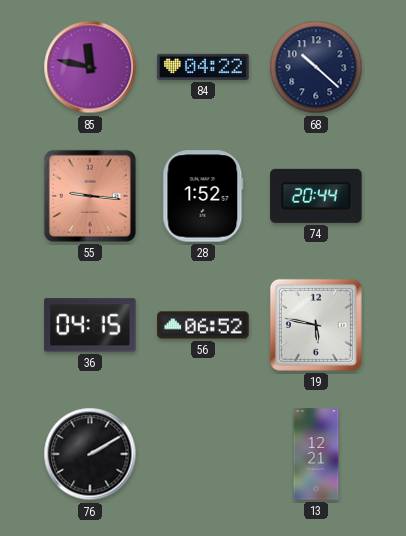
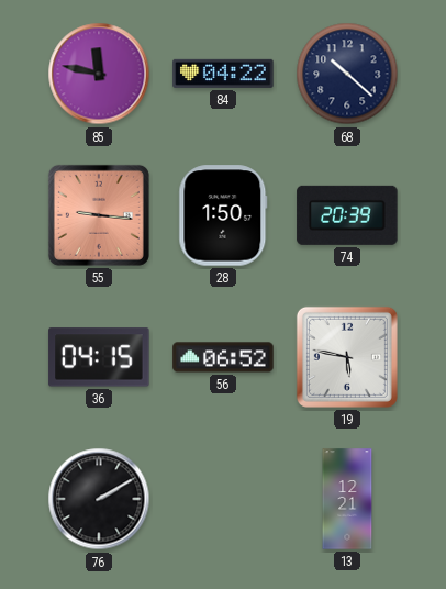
28: 1:52 -> 1:50
74: 20:44 -> 20:39
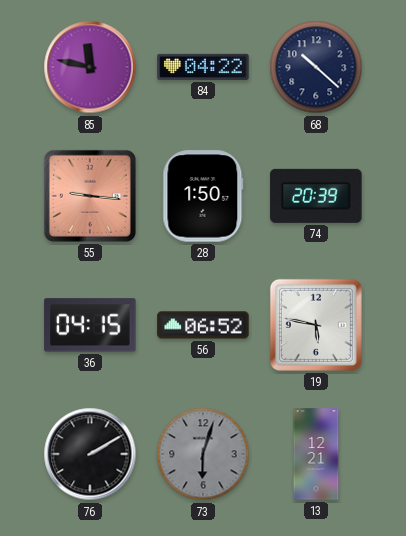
73: none -> 6:03
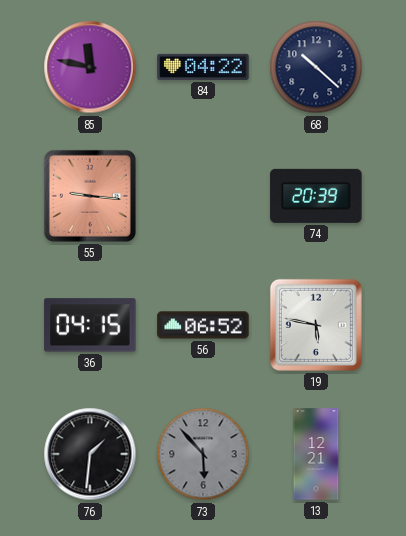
28: 1:50 -> none
76: 2:10 -> 1:31
73: 6:03 -> 5:53
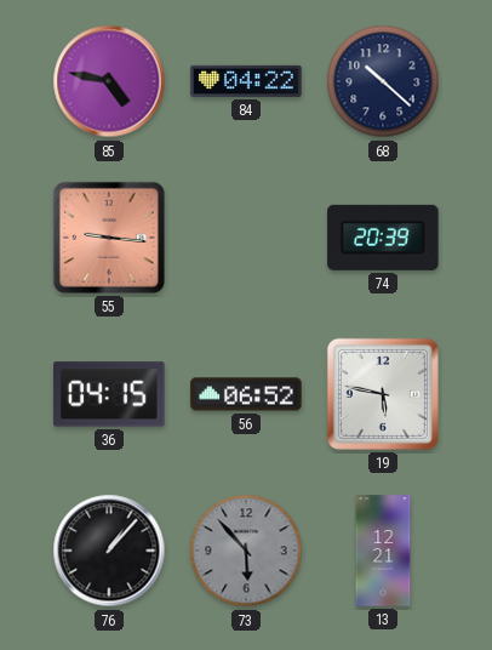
85: 11:47 -> 4:47
76: 1:31 -> 1:07
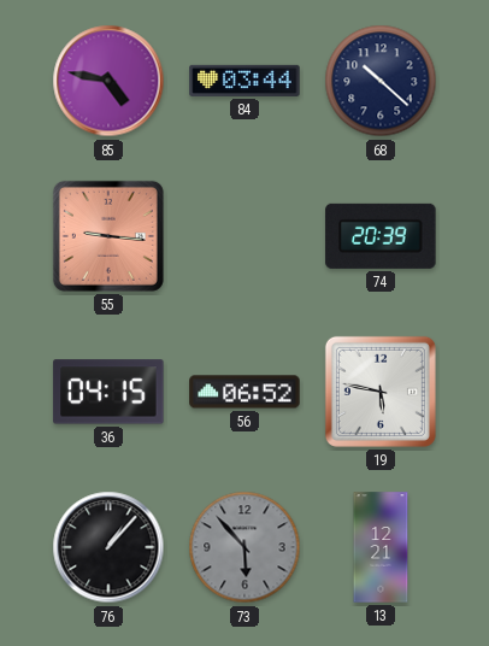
84: 04:22 -> 03:44
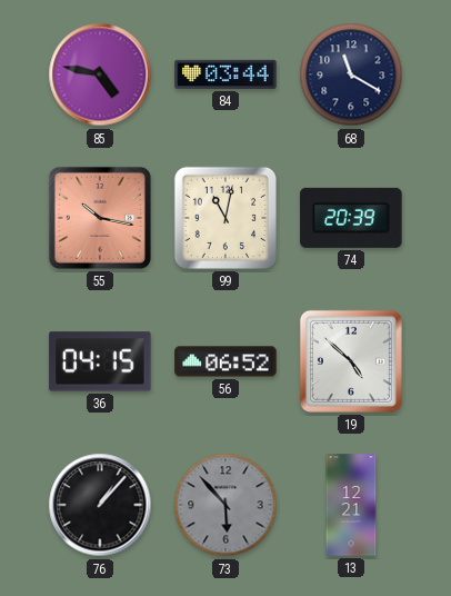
68: 10:22 -> 11:20
55: 9:16 -> 10:17
99: none -> 11:02
19: 5:47 -> 4:52
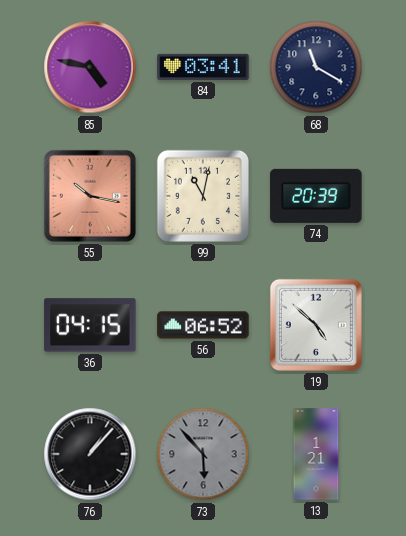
84: 03:44 -> 03:41
13: 12:21 -> 1:21
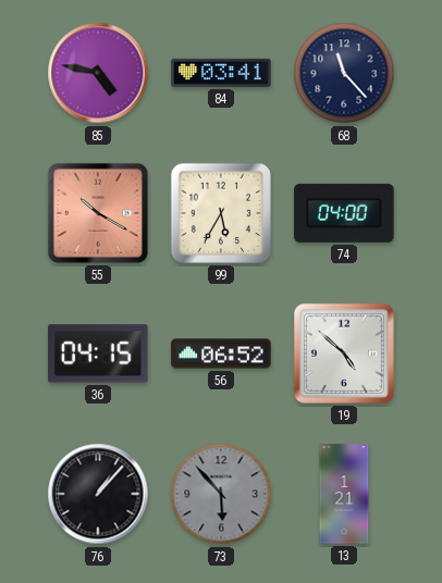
68: 11:20 -> 11:23
55: 10:17 -> 10:20
99: 11:02 -> 5:35
74: 20:39 -> 04:00
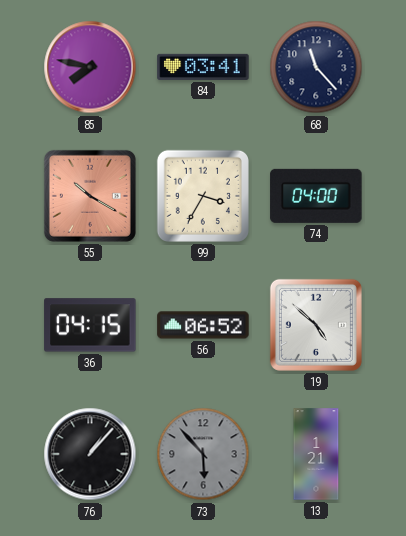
85: 4:47 -> 7:47
99: 5:35 -> 3:35
